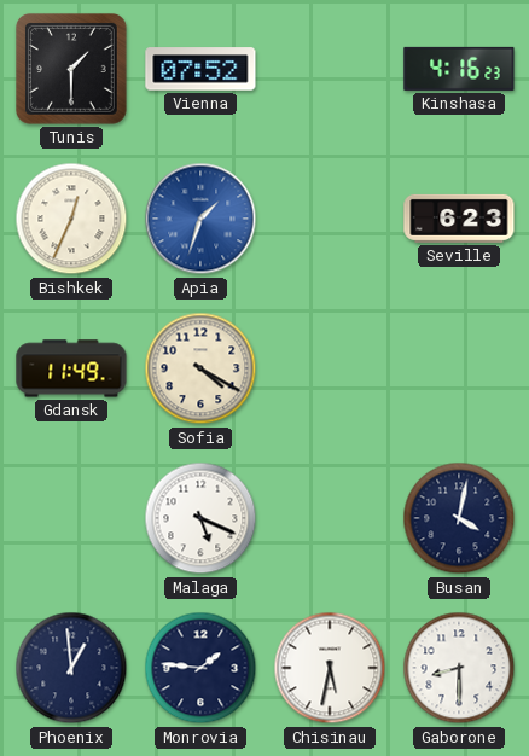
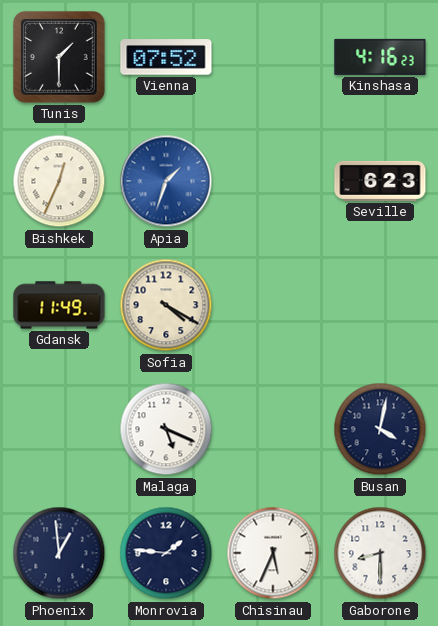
Chisinau: 5:32 -> 5:34
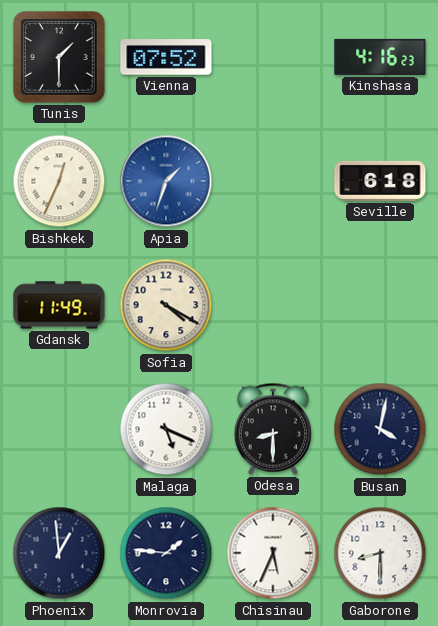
Seville: 6:23 -> 6:18
Odesa: none -> 8:30
